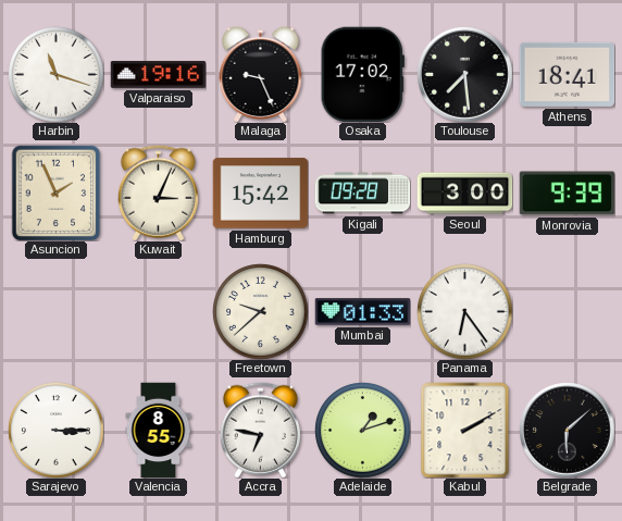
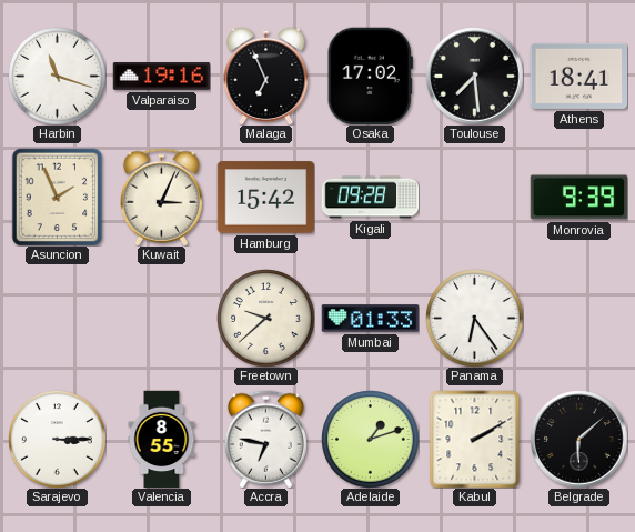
Malaga: 9:26 -> 6:56
Seoul: 3:00 -> none
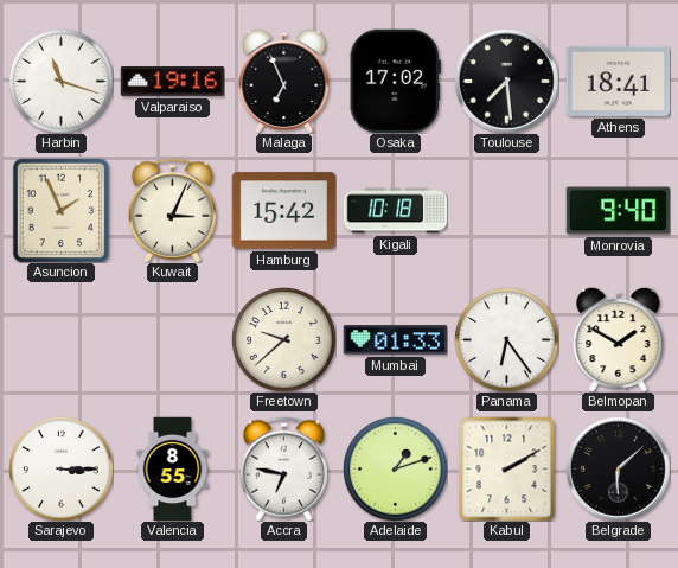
Kigali: 09:28 -> 10:18
Monrovia: 9:39 -> 9:40
Belmopan: none -> 1:50
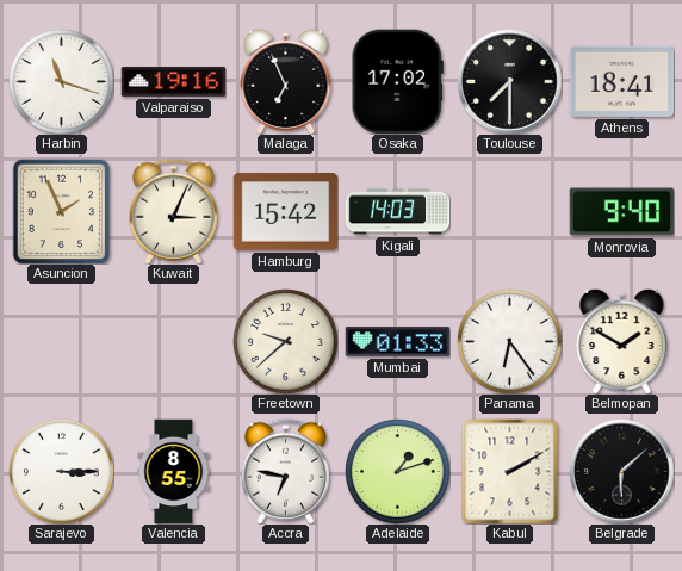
Toulouse: 7:29 -> 7:30
Kigali: 10:18 -> 14:03
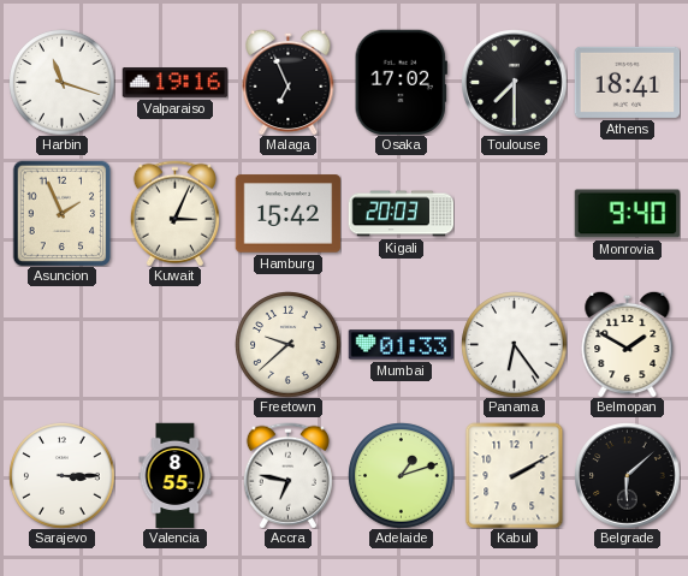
Kigali: 14:03 -> 20:03
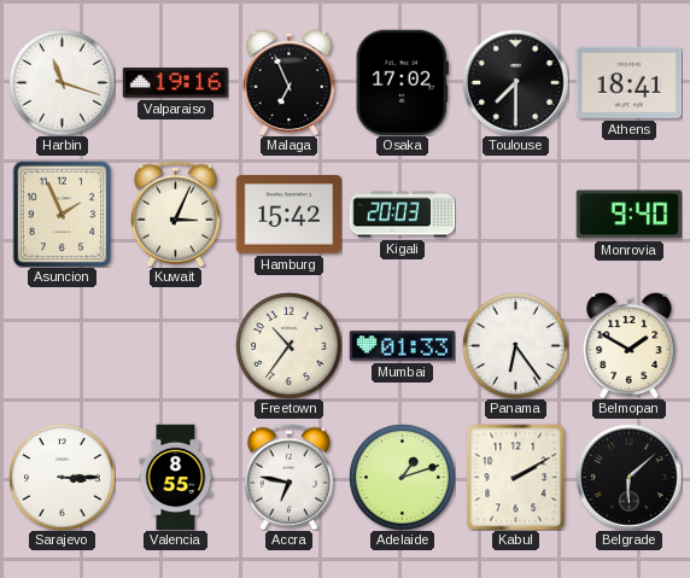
Freetown: 9:38 -> 10:36
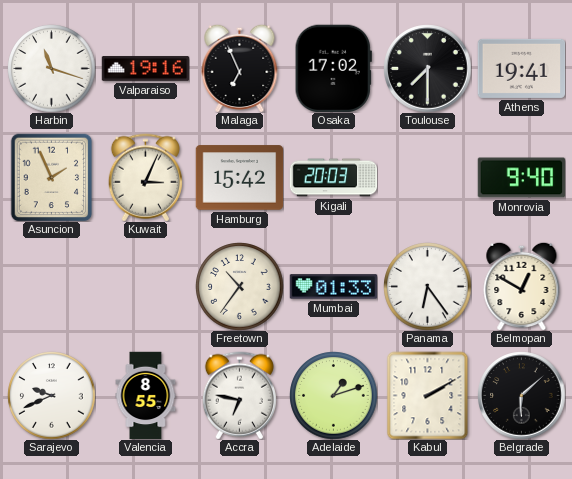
Athens: 18:41 -> 19:41
Belmopan: 1:50 -> 12:50
Sarajevo: 3:15 -> 9:41
